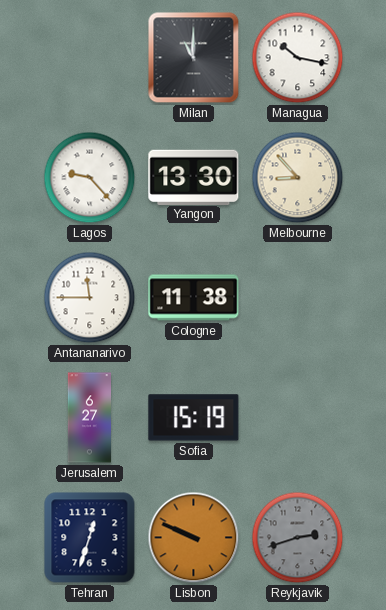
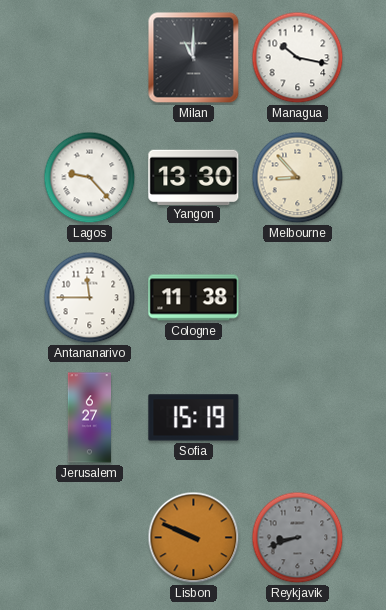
Tehran: 12:33 -> none
Reykjavik: 2:42 -> 8:42
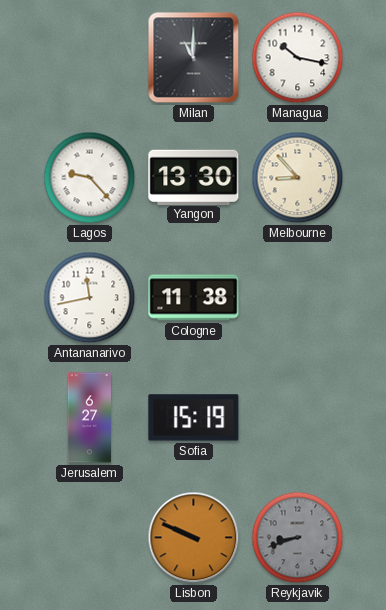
Antananarivo: 11:45 -> 11:43
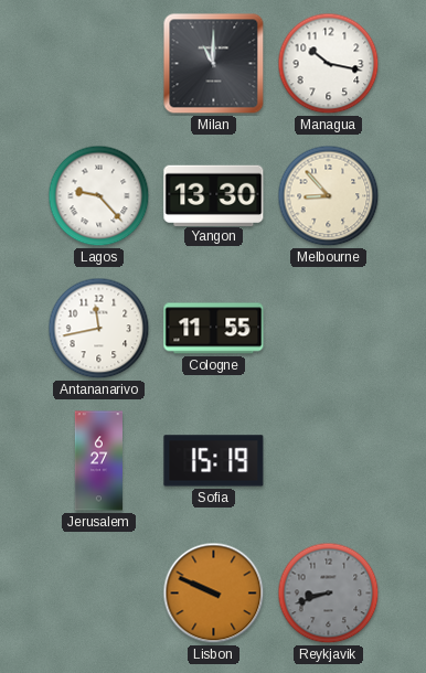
Cologne: 11:38 -> 11:55
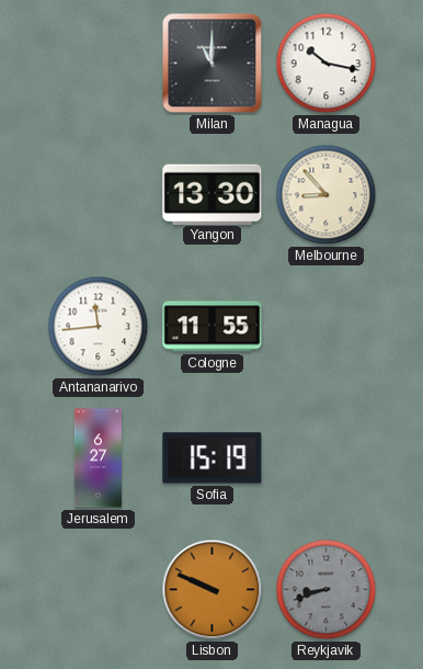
Lagos: 9:23 -> none
Antananarivo: 11:43 -> 11:44
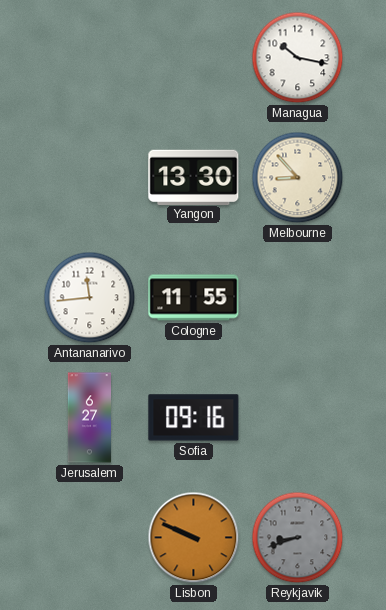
Milan: 11:00 -> none
Sofia: 15:19 -> 09:16
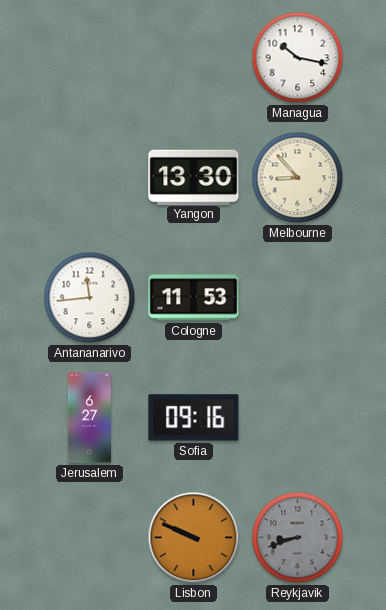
Cologne: 11:55 -> 11:53
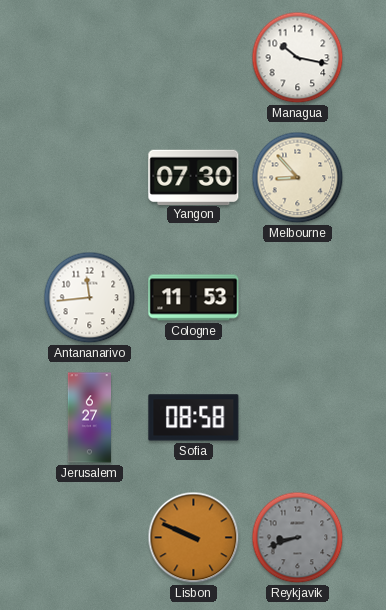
Yangon: 13:30 -> 07:30
Sofia: 09:16 -> 08:58
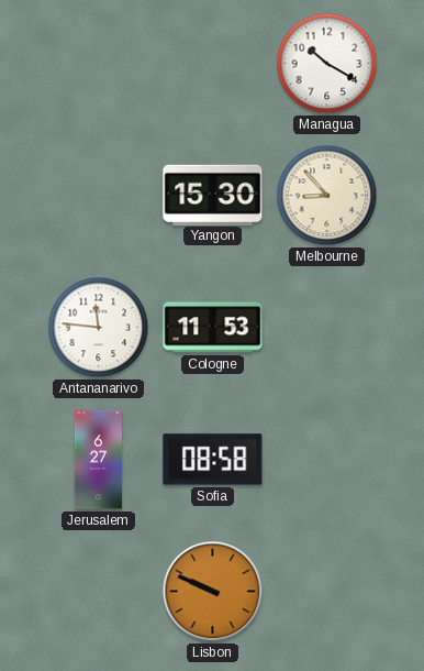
Managua: 10:17 -> 10:20
Yangon: 07:30 -> 15:30
Antananarivo: 11:44 -> 11:46
Reykjavik: 8:42 -> none
